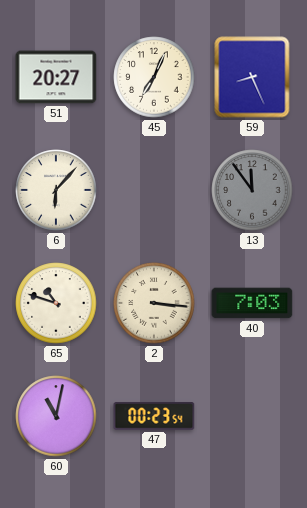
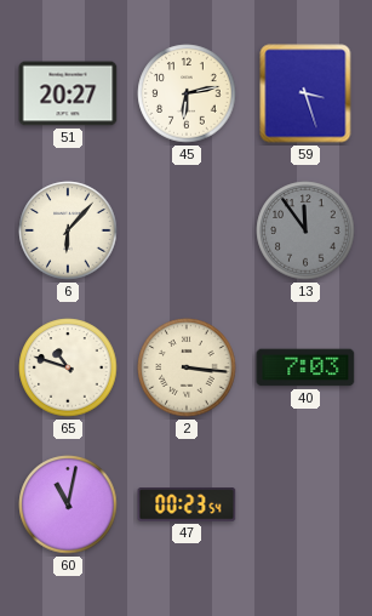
45: 7:04 -> 6:13
59: 8:26 -> 3:27
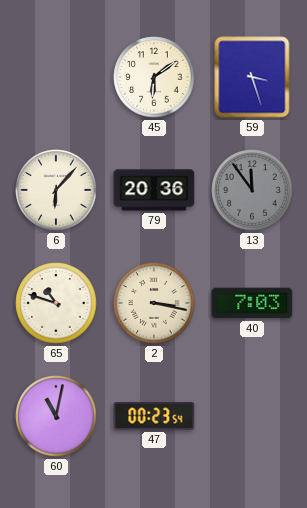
51: 20:27 -> none
45: 6:13 -> 6:09
79: none -> 20:36
2: 3:16 -> 3:17
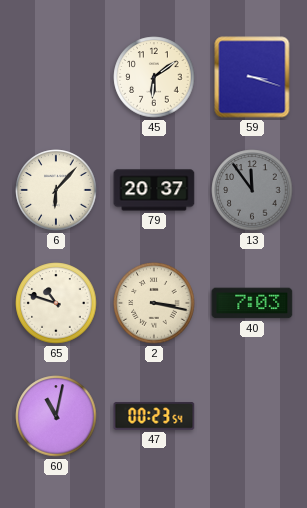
59: 3:27 -> 3:18
79: 20:36 -> 20:37
